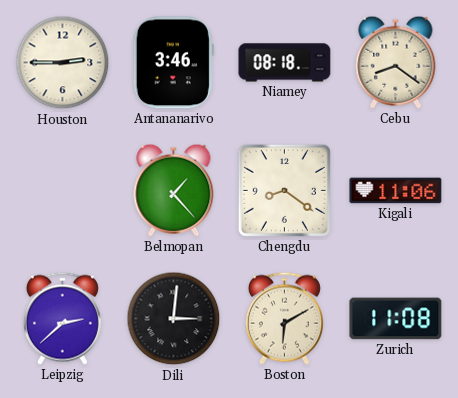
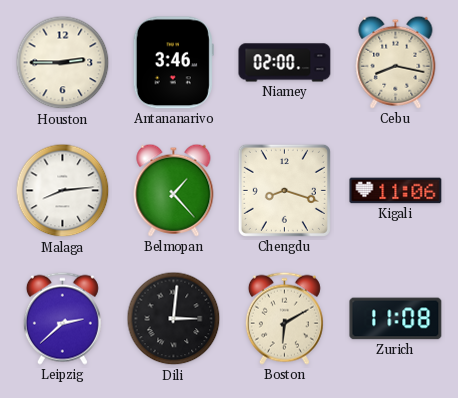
Niamey: 08:18 -> 02:00
Cebu: 8:21 -> 8:17
Malaga: none -> 8:14
Chengdu: 8:21 -> 8:18
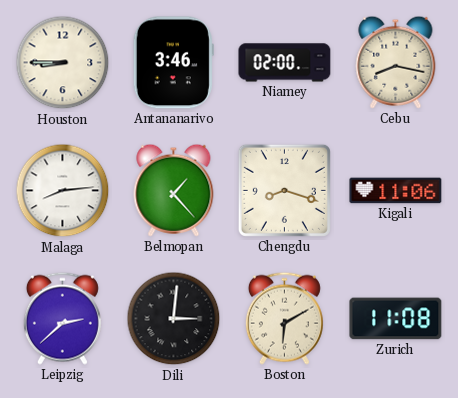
Houston: 2:45 -> 8:45
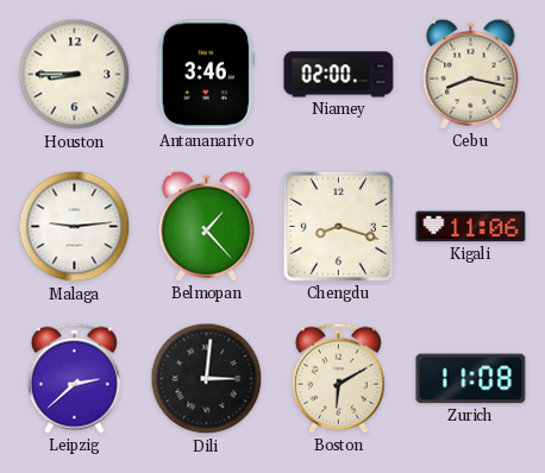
Malaga: 8:14 -> 9:14
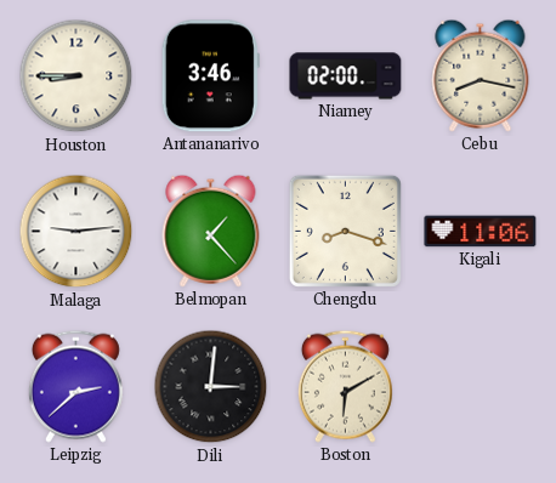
Zurich: 11:08 -> none
